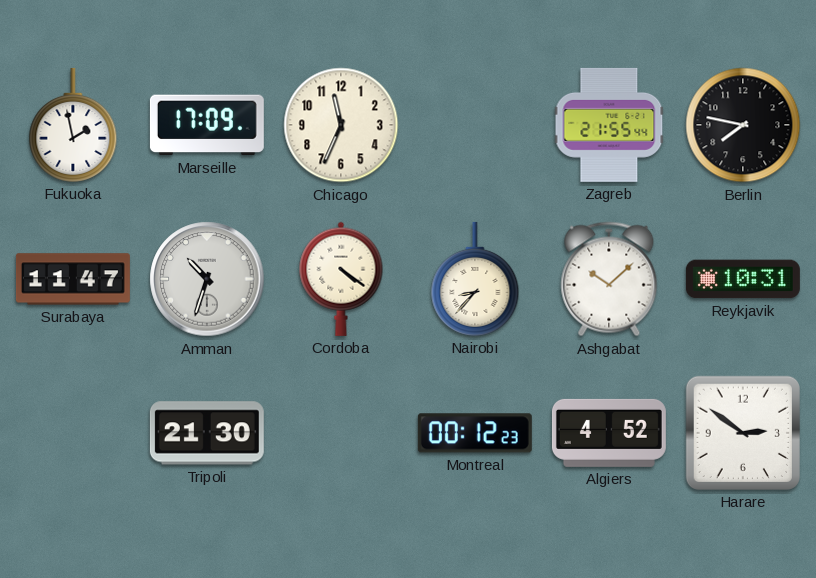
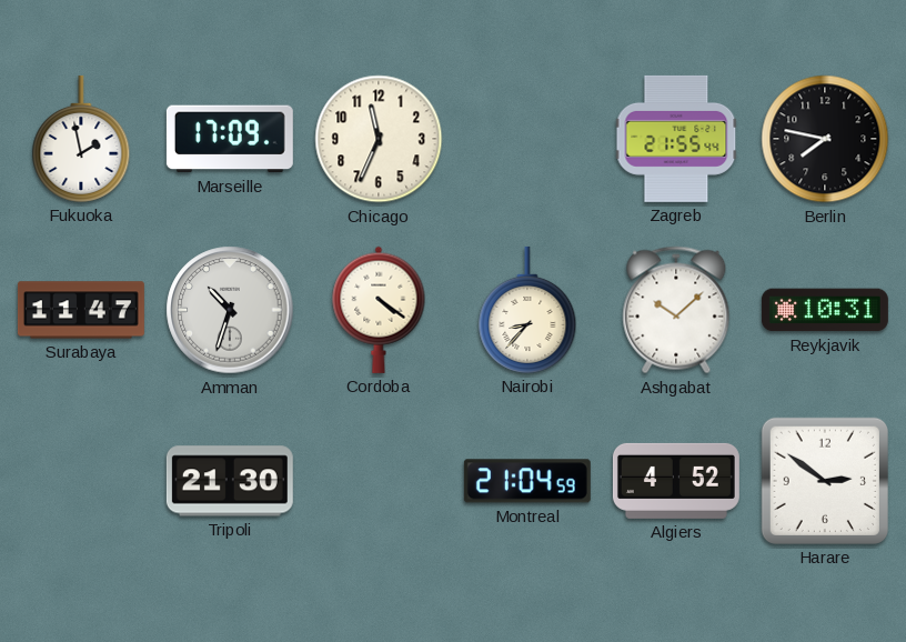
Montreal: 00:12 -> 21:04
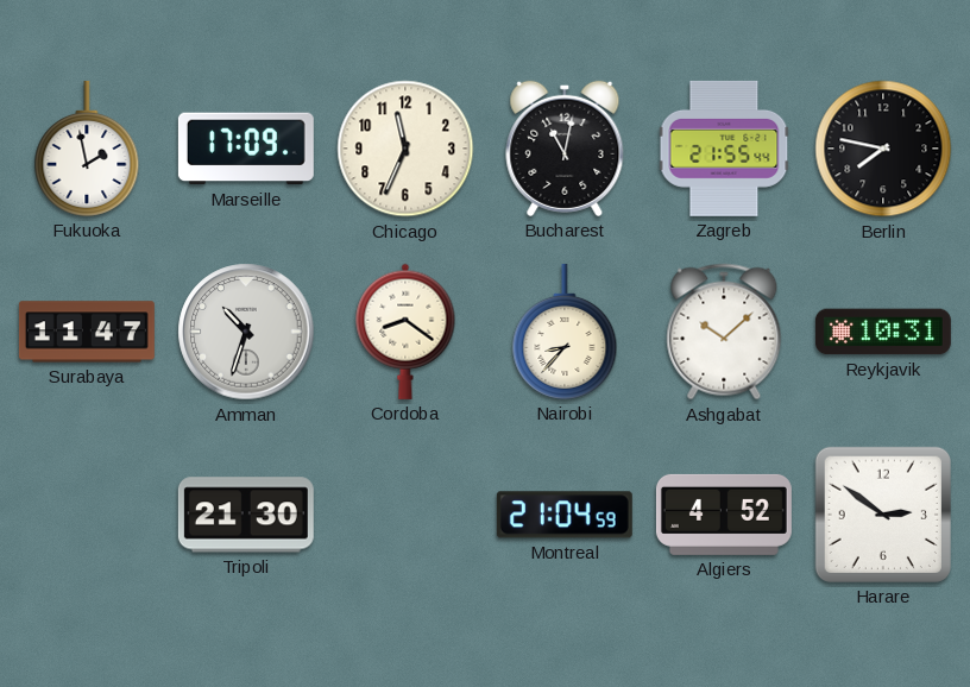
Bucharest: none -> 11:02
Cordoba: 4:21 -> 8:21
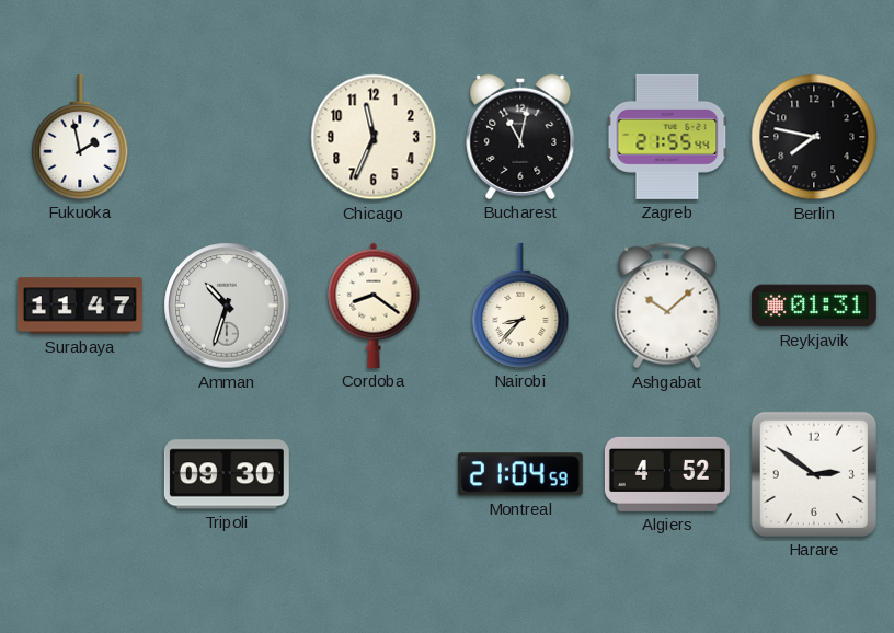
Marseille: 17:09 -> none
Reykjavik: 10:31 -> 01:31
Tripoli: 21:30 -> 09:30
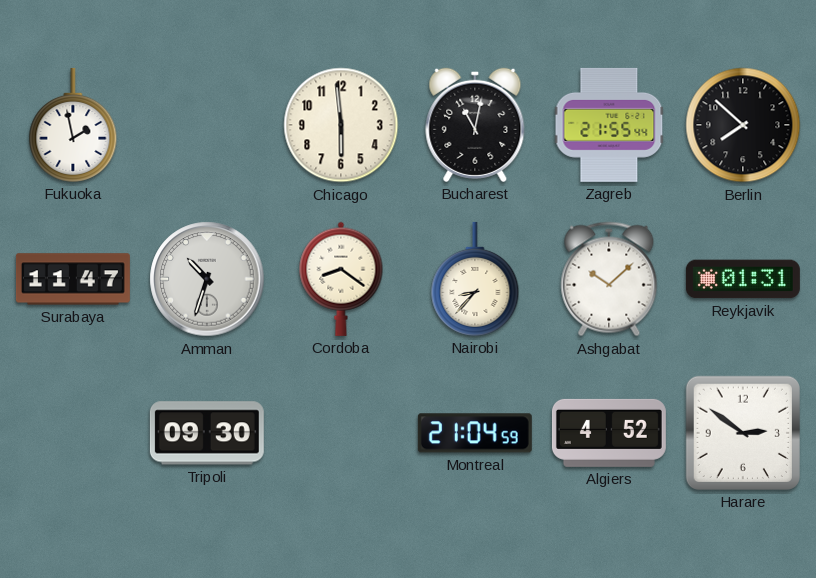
Chicago: 11:34 -> 5:59
Berlin: 7:47 -> 7:52
